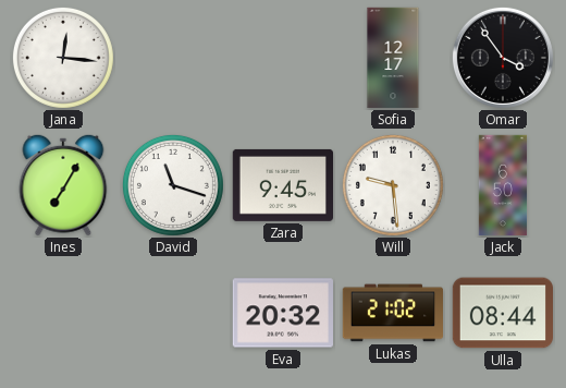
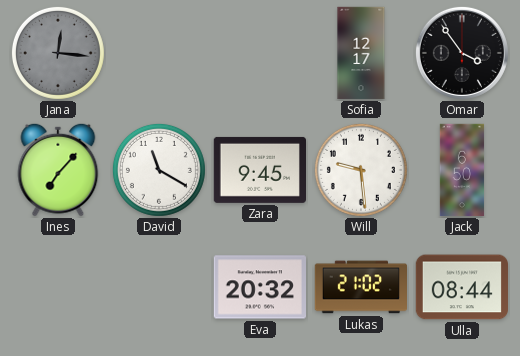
Jana dial: white -> grey
Ines: 7:05 -> 7:07
David: 11:18 -> 11:20
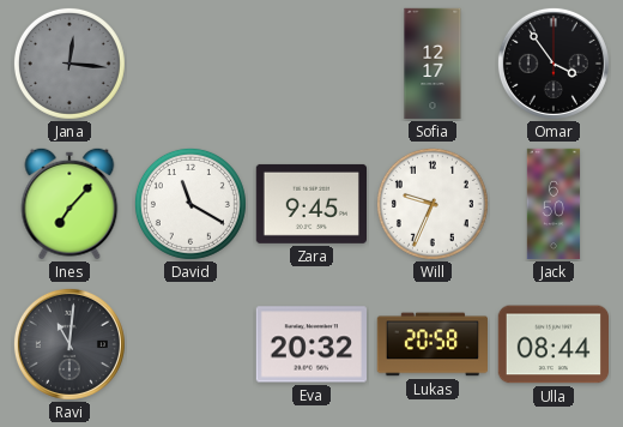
Will: 9:29 -> 9:34
Ravi: none -> 11:01
Lukas: 21:02 -> 20:58
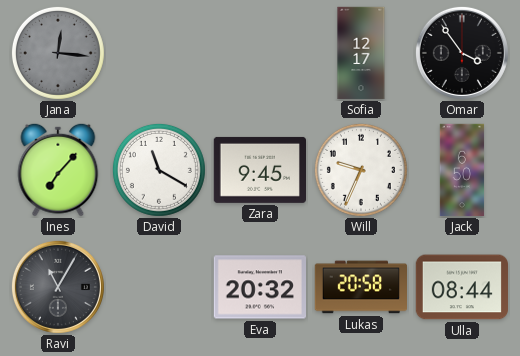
Ravi: 11:01 -> 11:05
